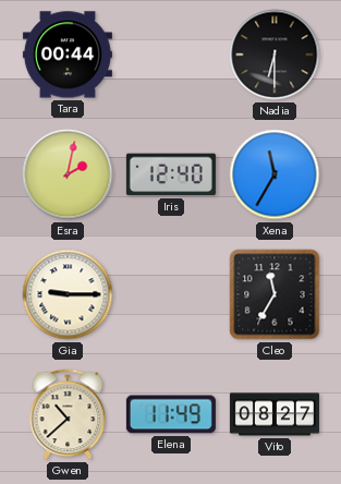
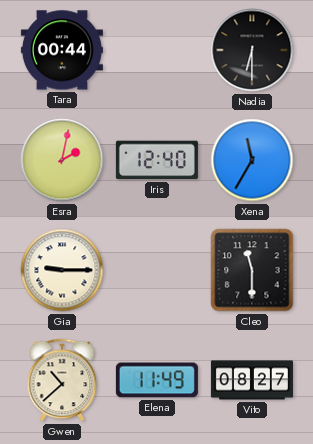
Cleo: 11:35 -> 11:30
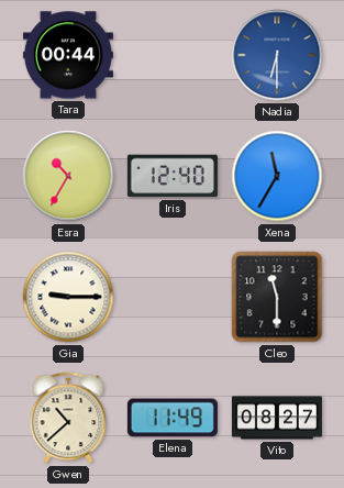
Nadia dial: black -> blue
Esra: 2:02 -> 10:35
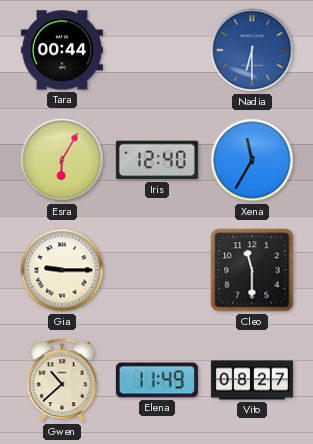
Esra: 10:35 -> 6:05
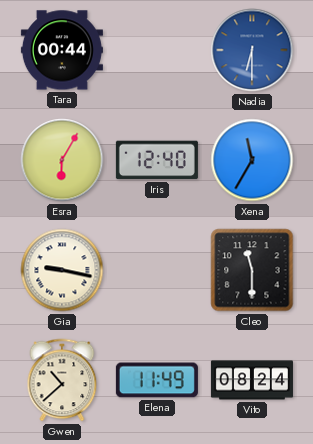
Gia: 9:15 -> 9:17
Vito: 08:27 -> 08:24
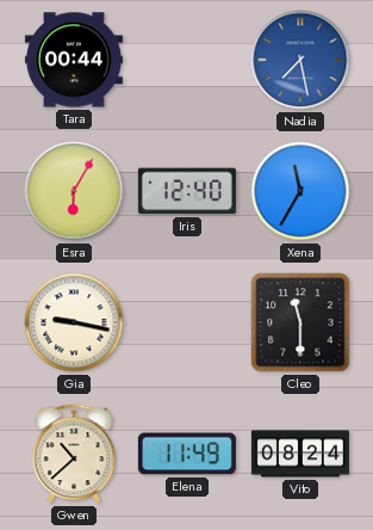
Nadia: 6:30 -> 7:28
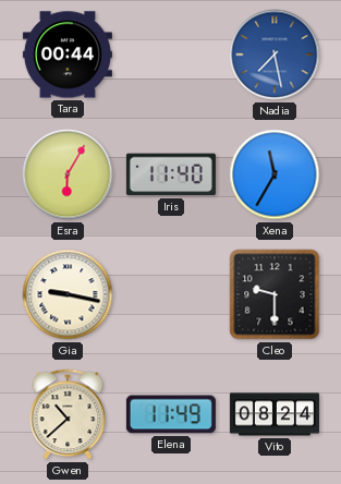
Iris: 12:40 -> 11:40
Cleo: 11:30 -> 9:30
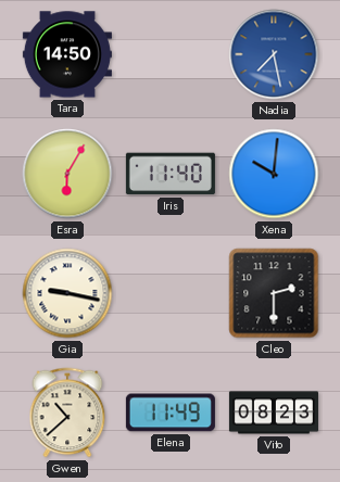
Tara: 00:44 -> 14:50
Xena: 11:35 -> 10:01
Cleo: 9:30 -> 2:30
Vito: 08:24 -> 08:23
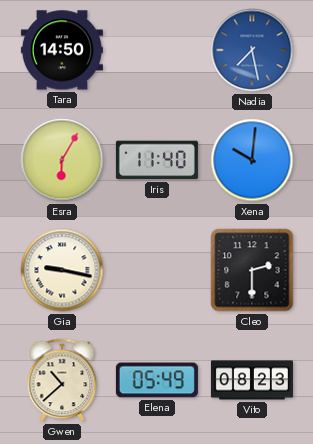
Elena: 11:49 -> 05:49
